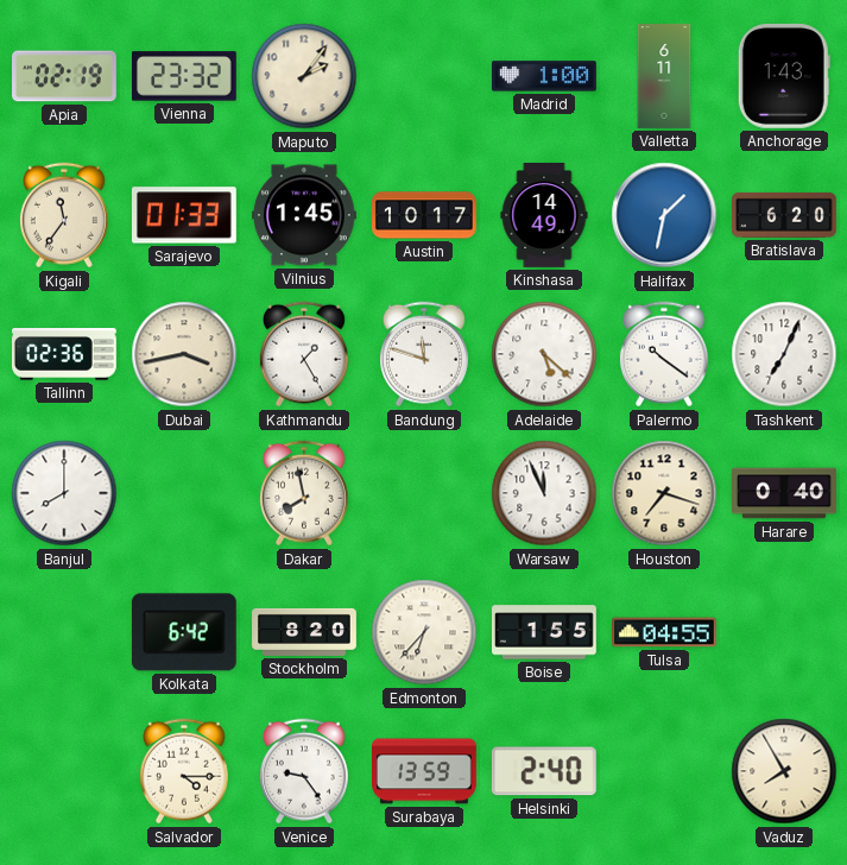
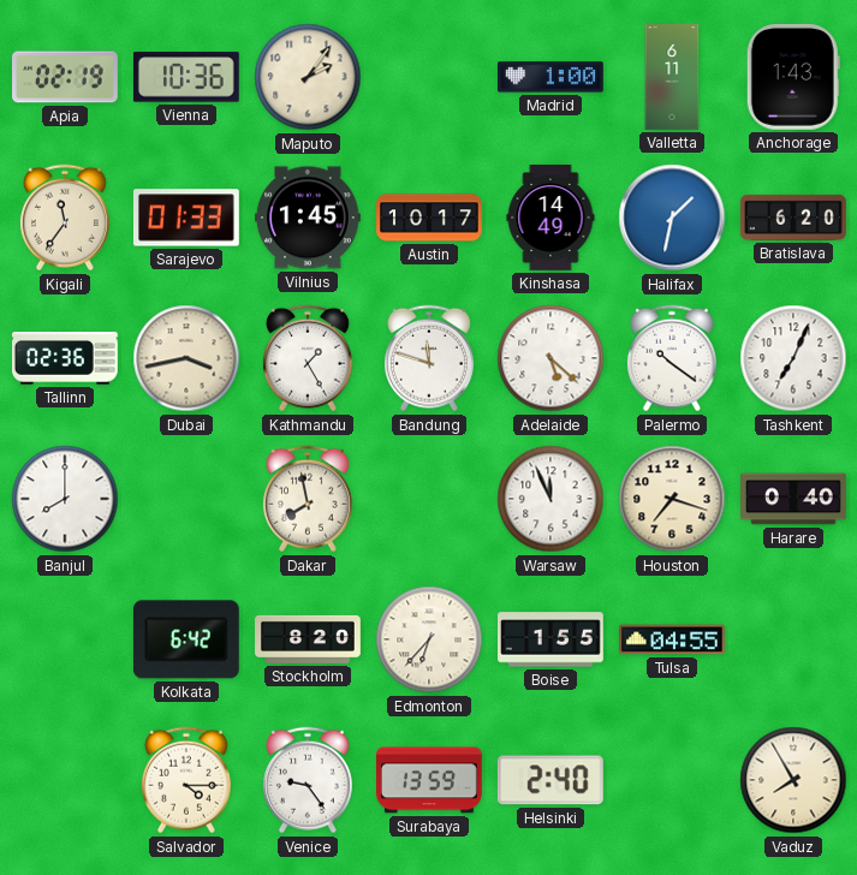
Vienna: 23:32 -> 10:36
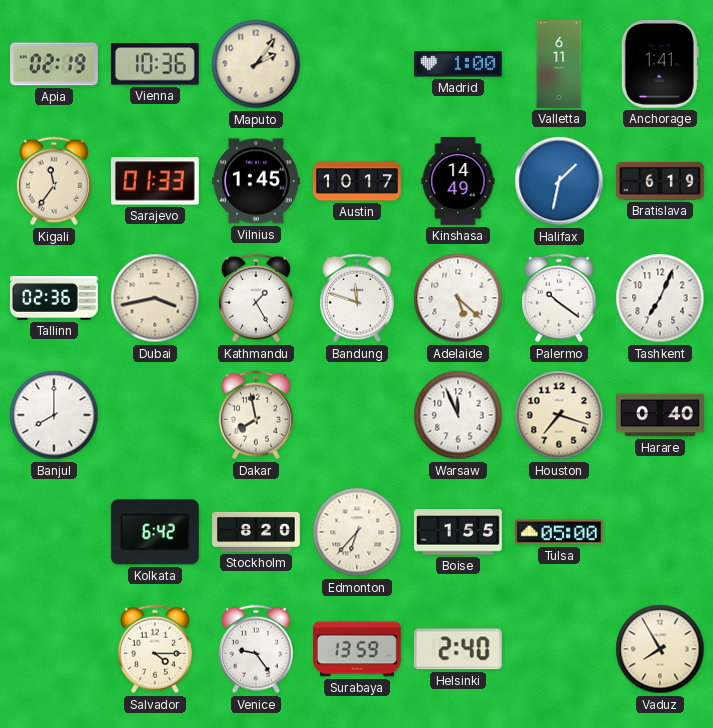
Anchorage: 1:43 -> 1:41
Bratislava: 6:20 -> 6:19
Tulsa: 04:55 -> 05:00
